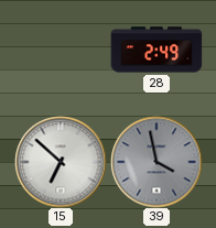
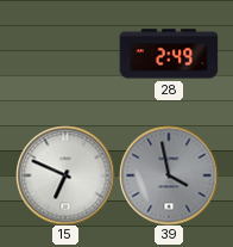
15: 6:52 -> 6:49
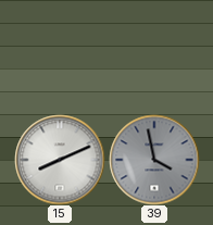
28: 2:49 -> none
15: 6:49 -> 8:11
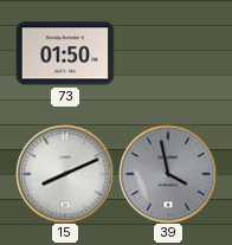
73: none -> 01:50
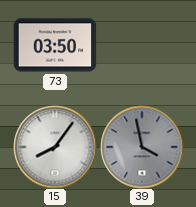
73: 01:50 -> 03:50
15: 8:11 -> 8:06
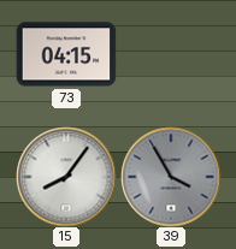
73: 03:50 -> 04:15
39: 3:58 -> 3:55
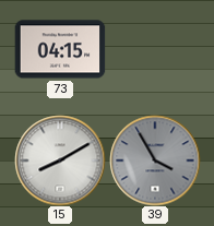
15: 8:06 -> 8:10
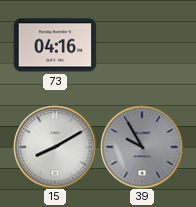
73: 04:15 -> 04:16
39: 3:55 -> 9:55
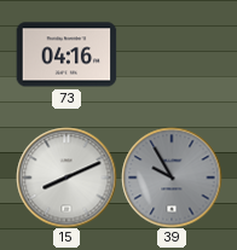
15: 8:10 -> 8:11
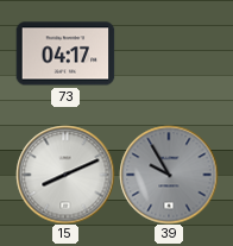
73: 04:16 -> 04:17
